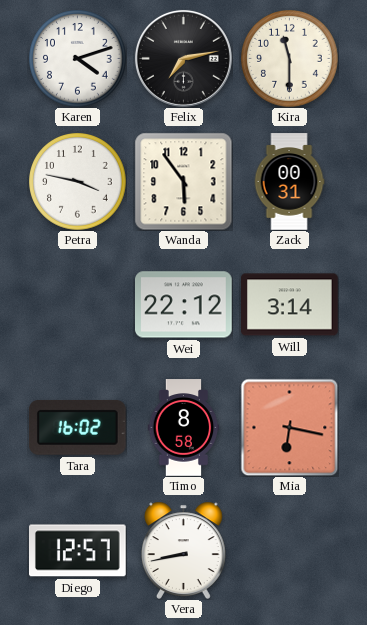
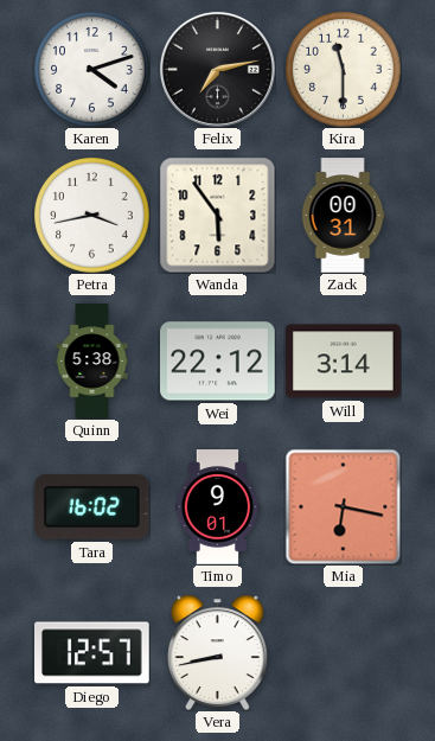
Petra: 3:47 -> 3:43
Quinn: none -> 5:38
Timo: 8:58 -> 9:01
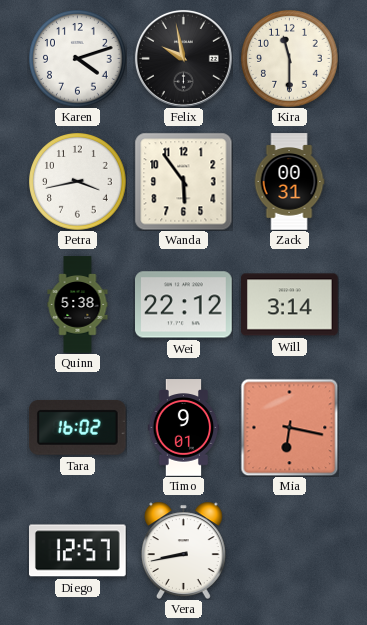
Felix: 7:13 -> 9:58
